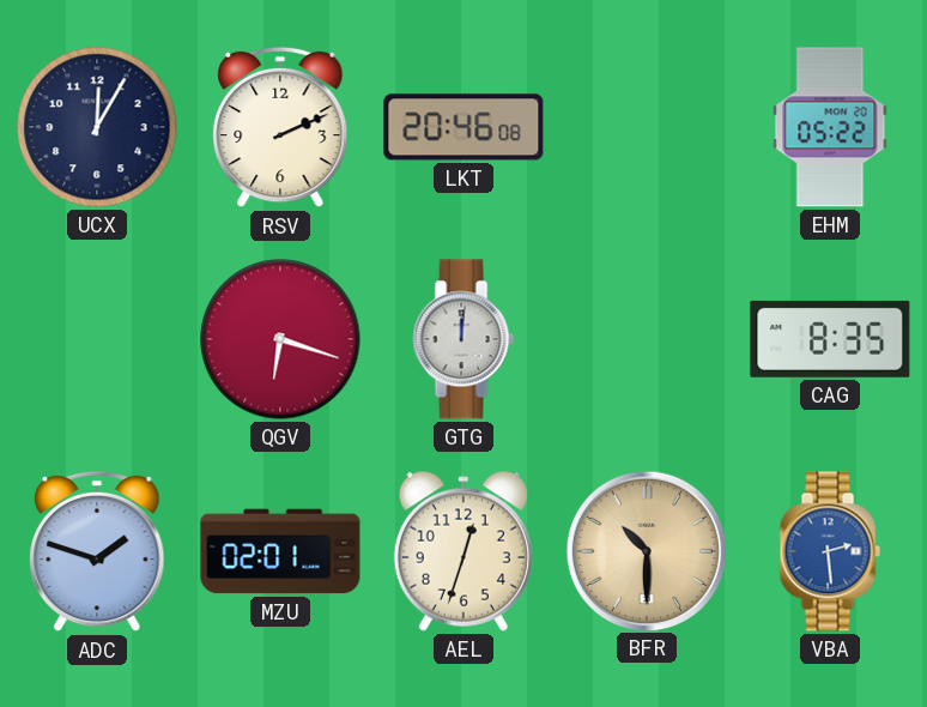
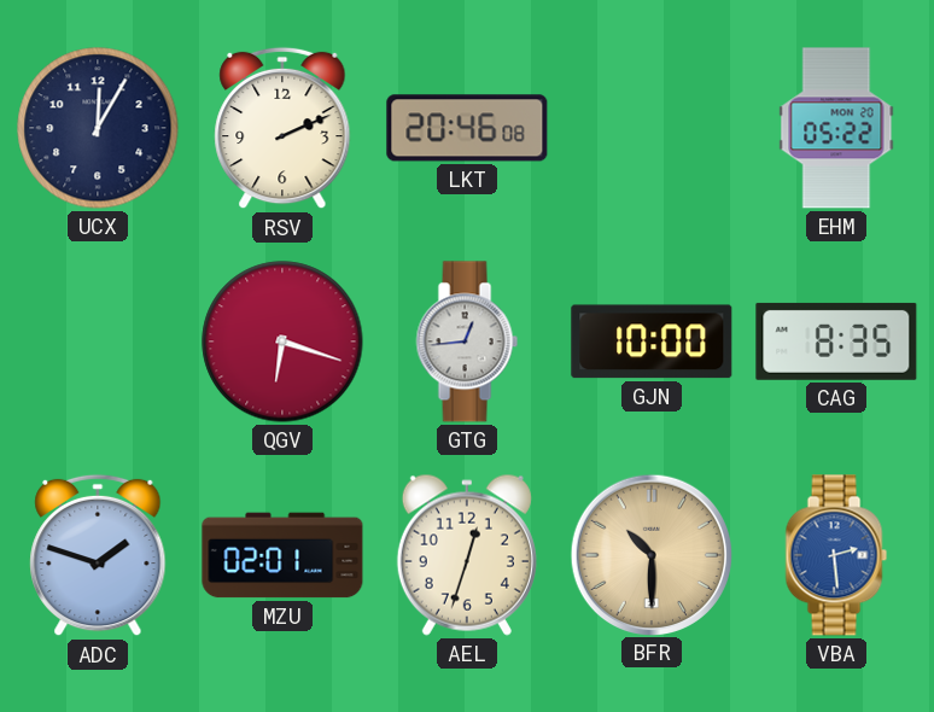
GTG: 12:01 -> 12:44
GJN: none -> 10:00
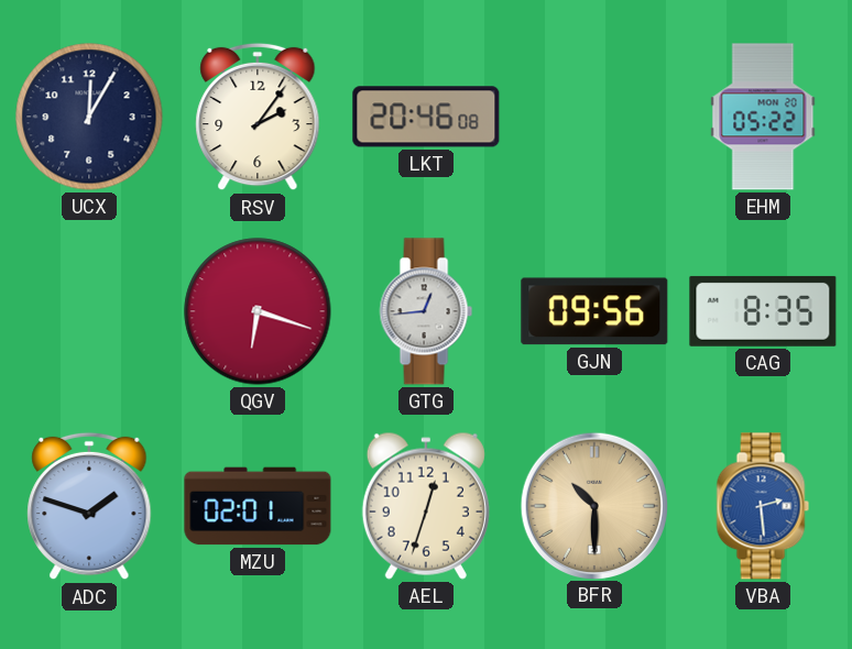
RSV: 2:11 -> 2:06
GJN: 10:00 -> 09:56
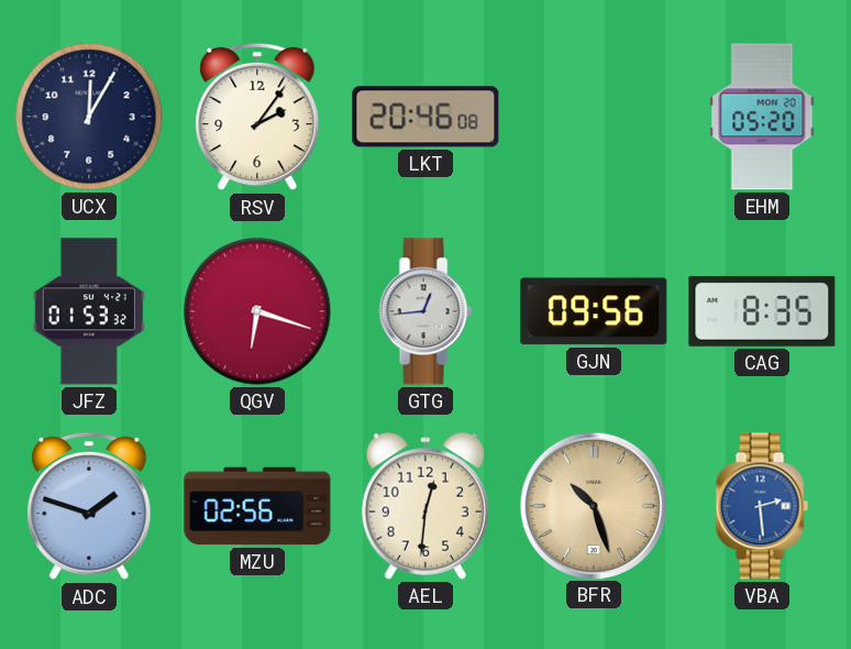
EHM: 05:22 -> 05:20
JFZ: none -> 01:53
MZU: 02:01 -> 02:56
AEL: 12:33 -> 12:31
BFR: 10:30 -> 10:27
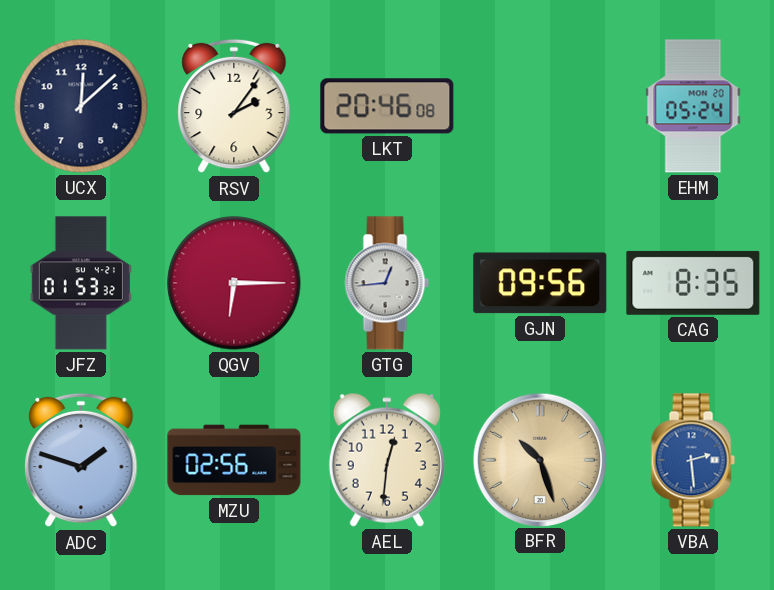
UCX: 12:05 -> 12:08
EHM: 05:20 -> 05:24
QGV: 6:18 -> 6:15
